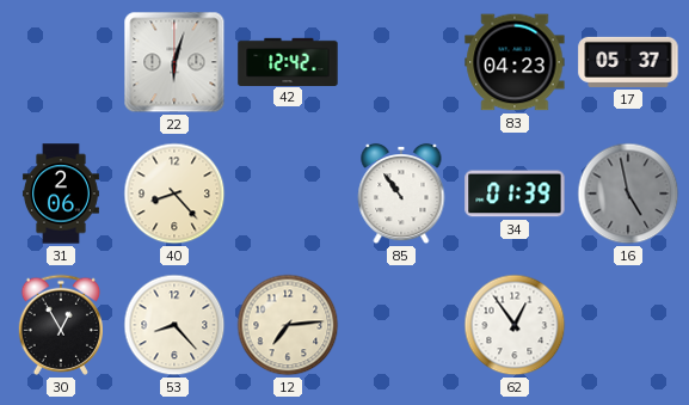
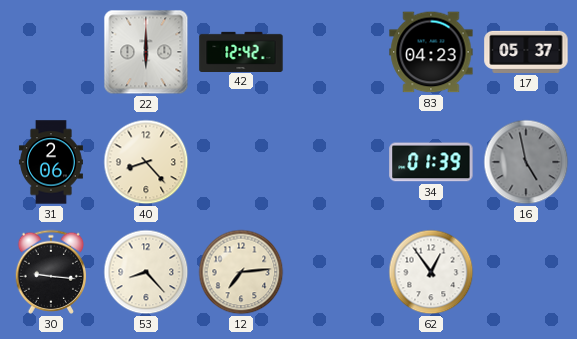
22: 6:03 -> 6:00
85: 10:54 -> none
30: 12:55 -> 9:16
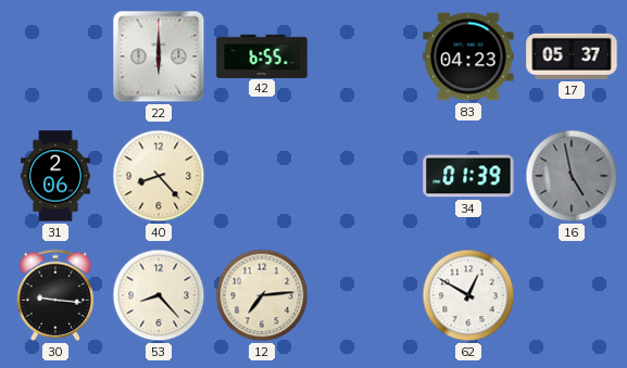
42: 12:42 -> 6:55
62: 12:54 -> 12:50
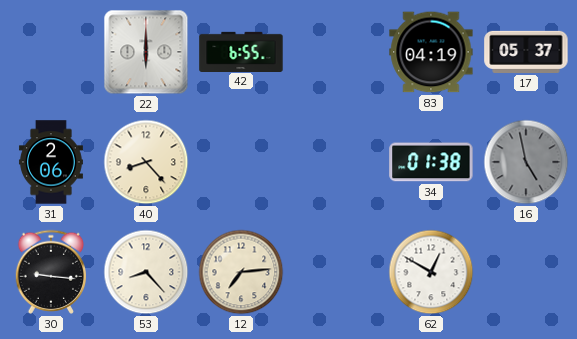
83: 04:23 -> 04:19
34: 01:39 -> 01:38
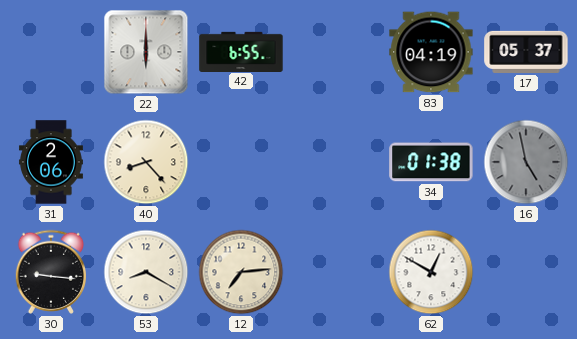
53: 8:23 -> 8:20
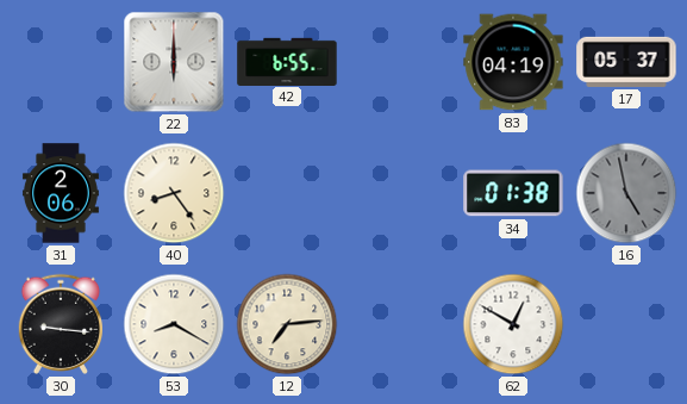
40: 8:23 -> 8:24
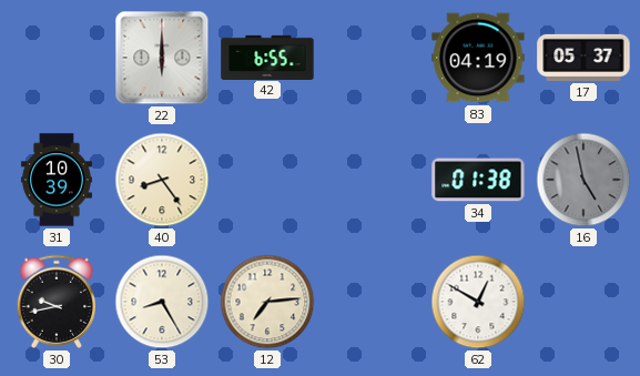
31: 2:06 -> 10:39
30: 9:16 -> 9:43
53: 8:20 -> 8:25
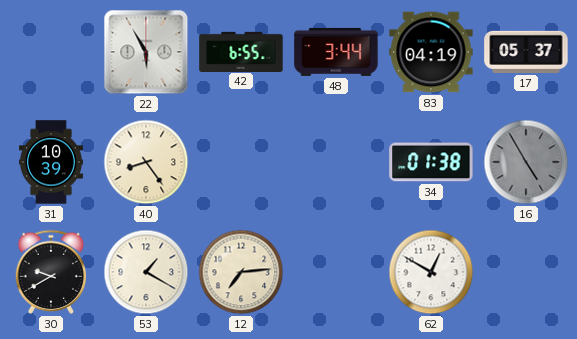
22: 6:00 -> 5:55
48: none -> 3:44
16: 4:58 -> 4:55
30: 9:43 -> 9:40
53: 8:25 -> 1:20
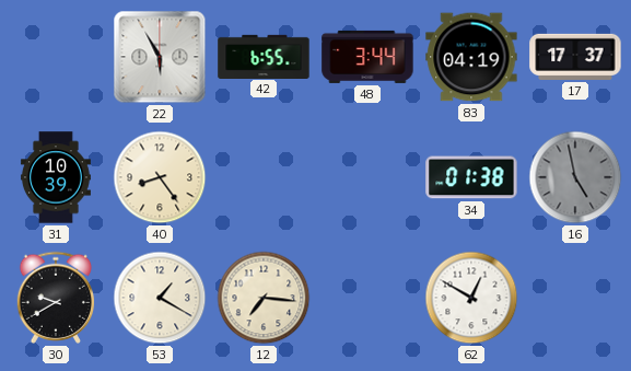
17: 05:37 -> 17:37
16: 4:55 -> 4:58
12: 7:14 -> 7:16
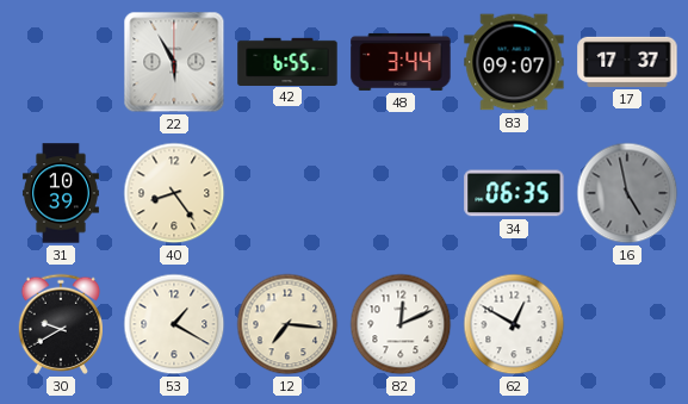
83: 04:19 -> 09:07
34: 01:38 -> 06:35
82: none -> 12:11
